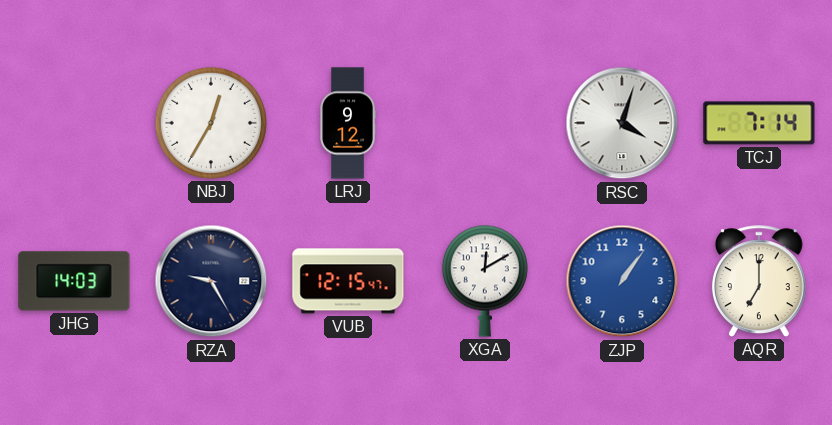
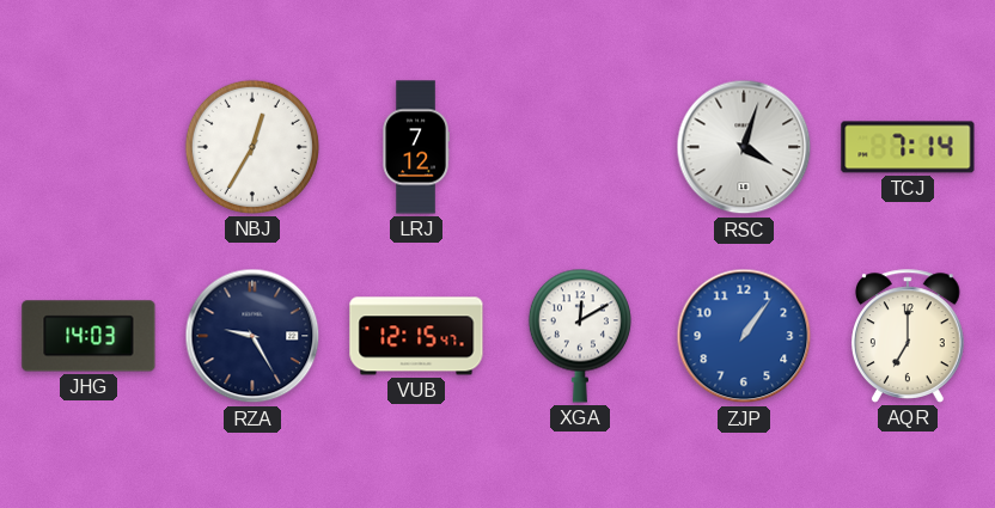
LRJ: 9:12 -> 7:12
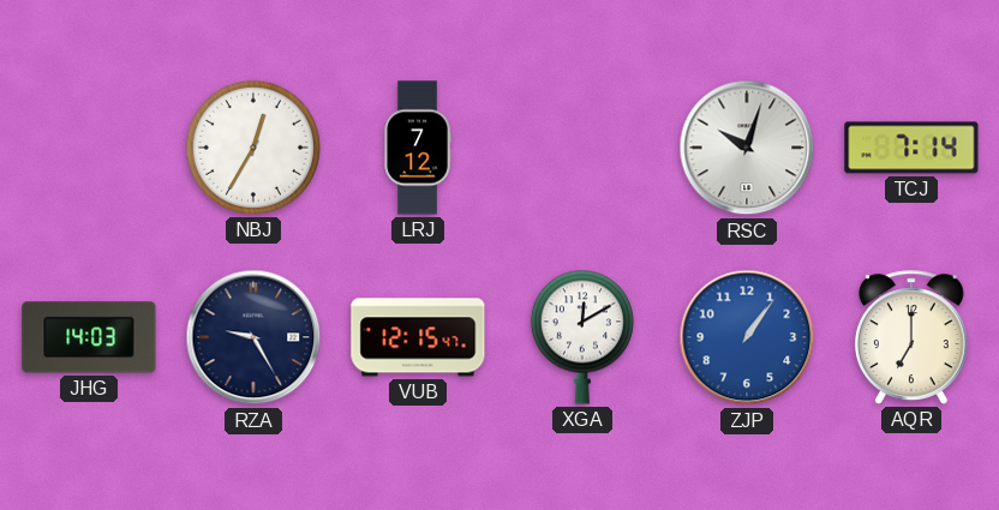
RSC: 4:03 -> 10:03
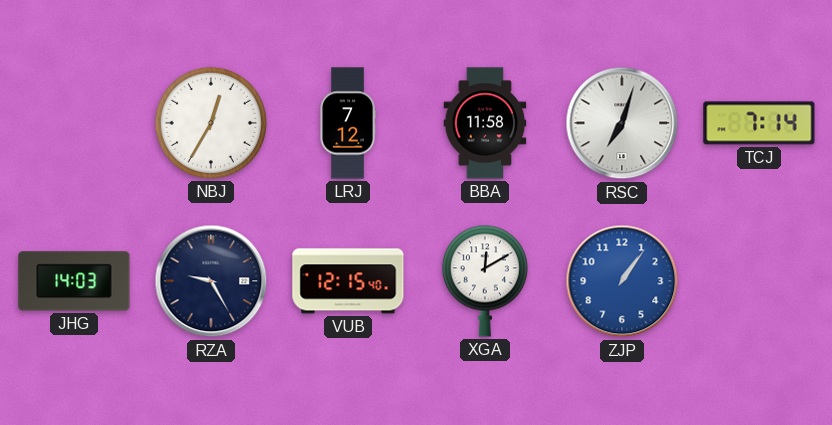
BBA: none -> 11:58
RSC: 10:03 -> 7:03
VUB: 12:15:47 -> 12:15:40
AQR: 7:00 -> none
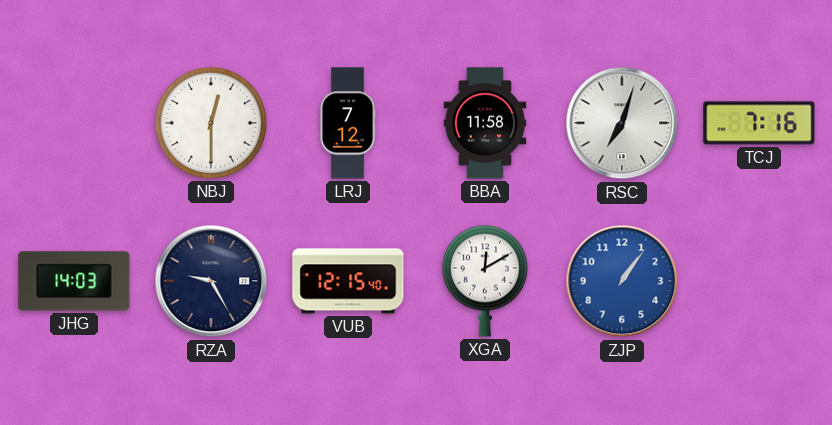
NBJ: 12:35 -> 12:30
TCJ: 7:14 -> 7:16
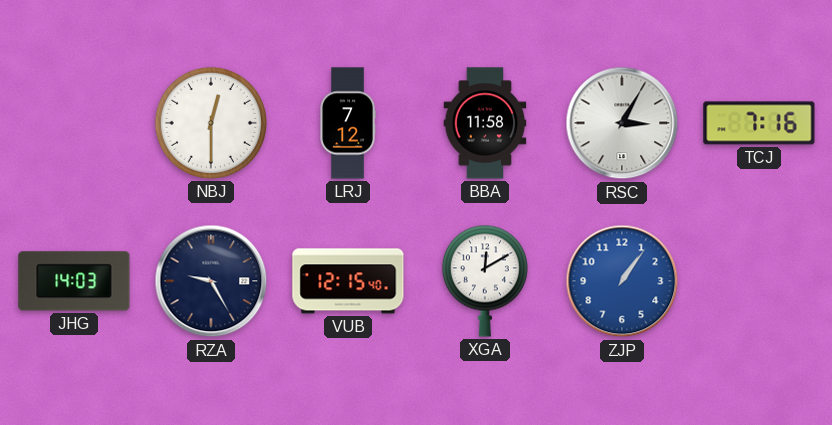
RSC: 7:03 -> 3:05
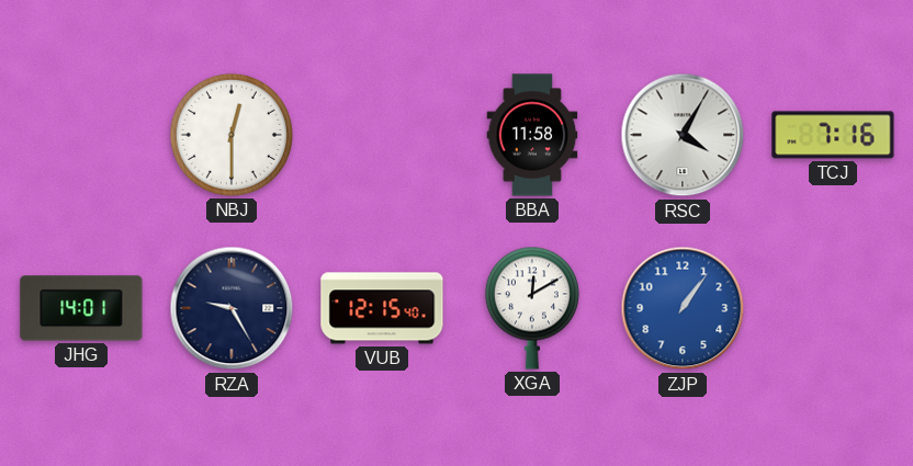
LRJ: 7:12 -> none
RSC: 3:05 -> 4:05
JHG: 14:03 -> 14:01
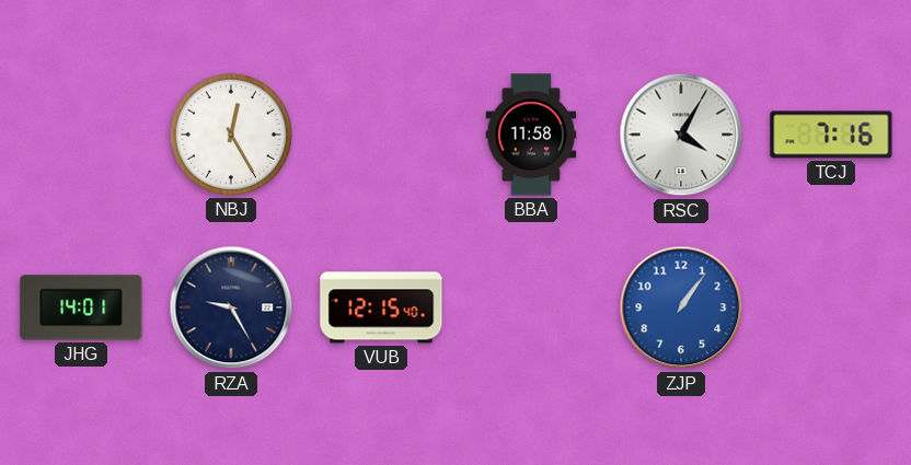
NBJ: 12:30 -> 12:25
XGA: 12:10 -> none
